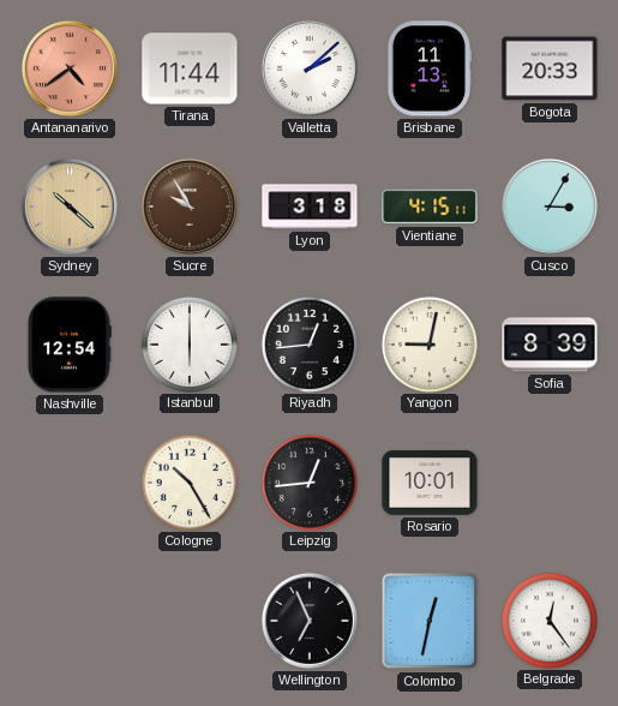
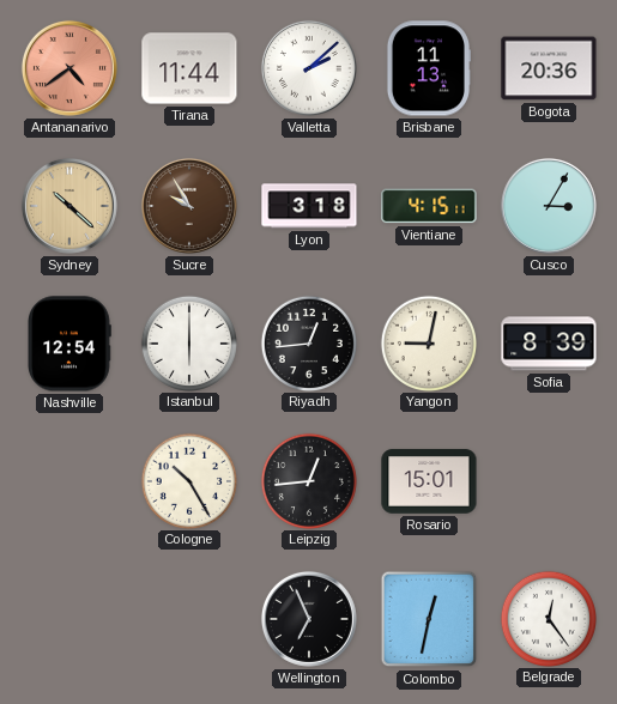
Bogota: 20:33 -> 20:36
Rosario: 10:01 -> 15:01
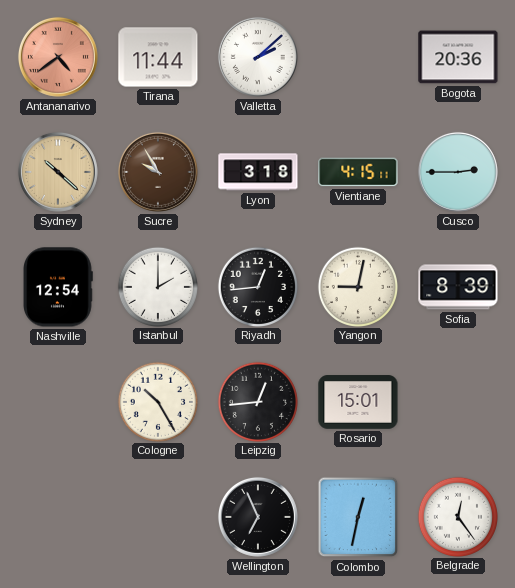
Brisbane: 11:13 -> none
Cusco: 3:05 -> 2:45
Istanbul: 6:00 -> 2:00
